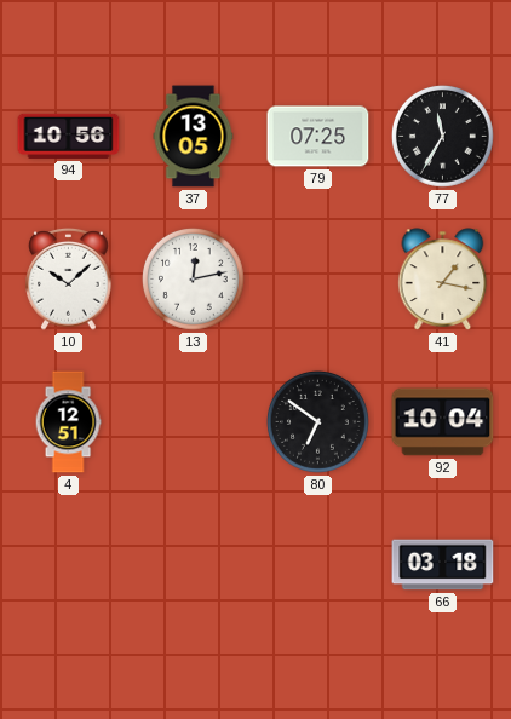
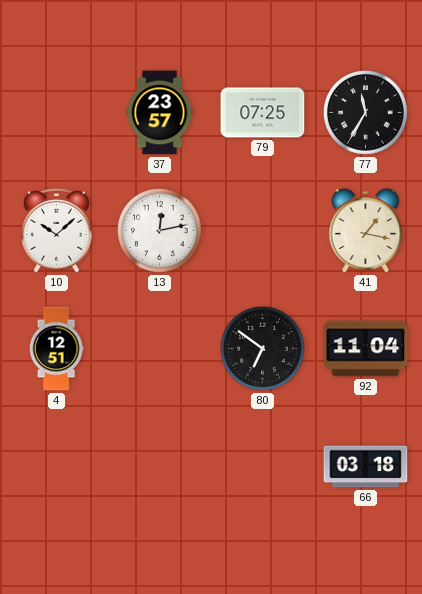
94: 10:56 -> none
37: 13:05 -> 23:57
92: 10:04 -> 11:04
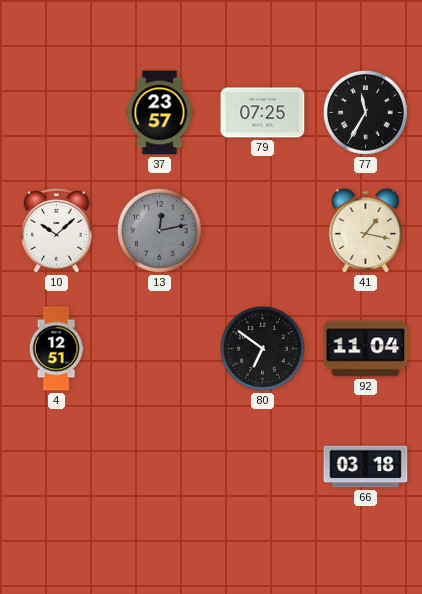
13 dial: white -> grey
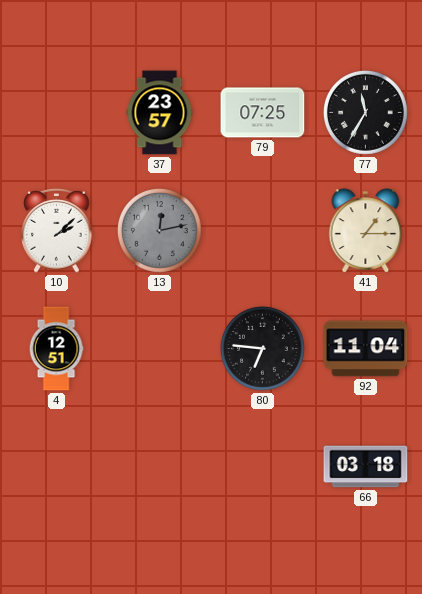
10: 10:08 -> 2:08
41: 1:17 -> 1:15
80: 6:51 -> 6:46
